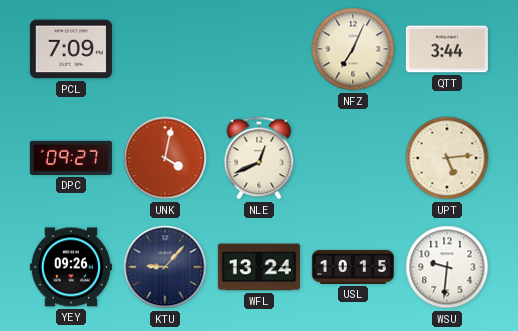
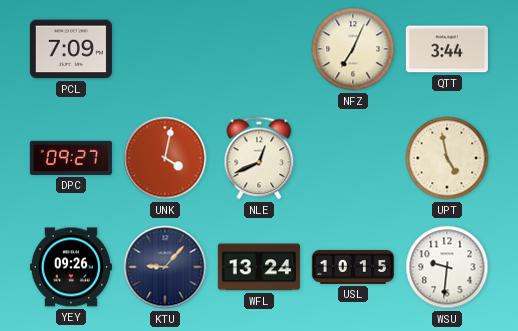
UPT: 5:14 -> 4:58
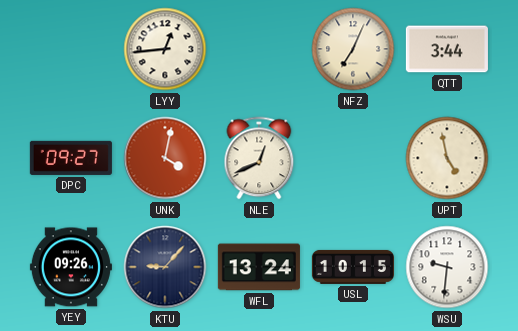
PCL: 7:09 -> none
LYY: none -> 12:44
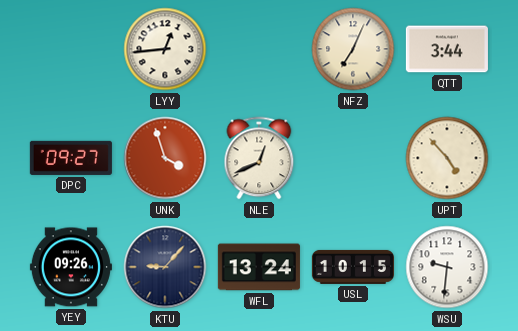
UNK: 4:02 -> 3:57
UPT: 4:58 -> 4:53
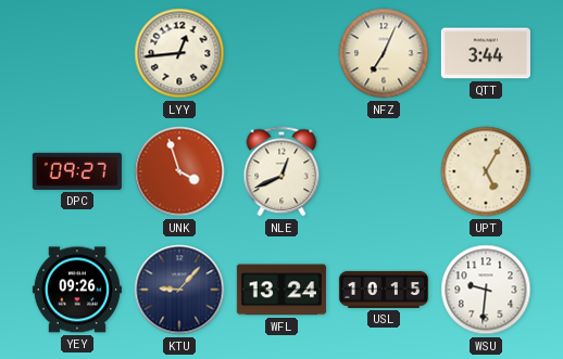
UPT: 4:53 -> 5:05
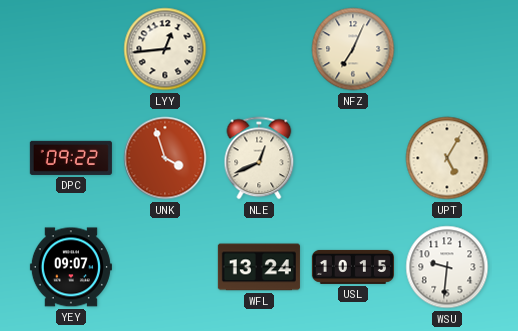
QTT: 3:44 -> none
DPC: 09:27 -> 09:22
YEY: 09:26 -> 09:07
KTU: 9:07 -> none
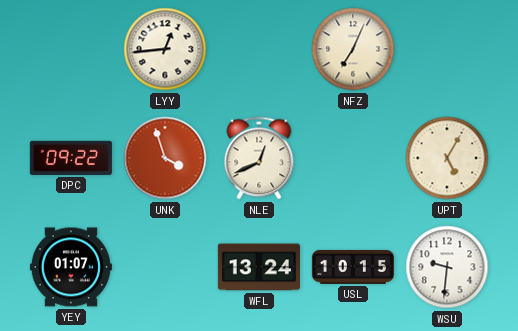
YEY: 09:07 -> 01:07
